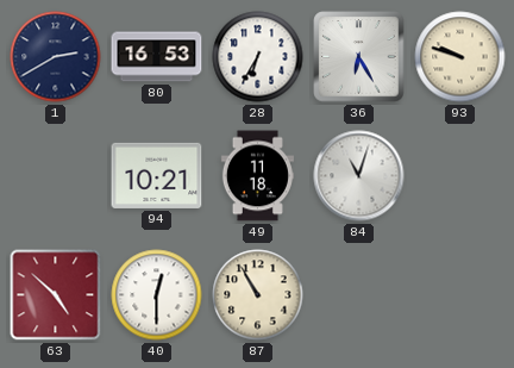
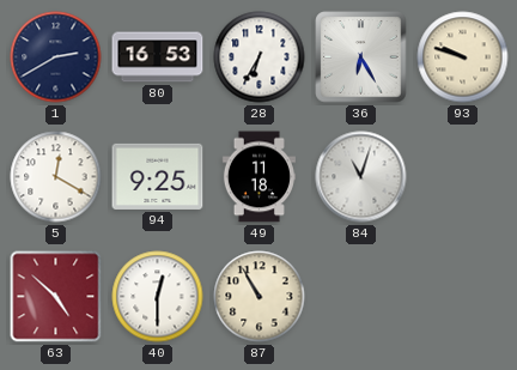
5: none -> 12:20
94: 10:21 -> 9:25
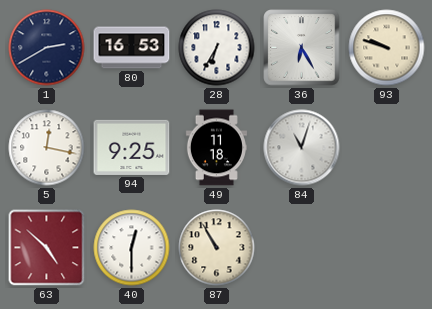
5: 12:20 -> 12:17
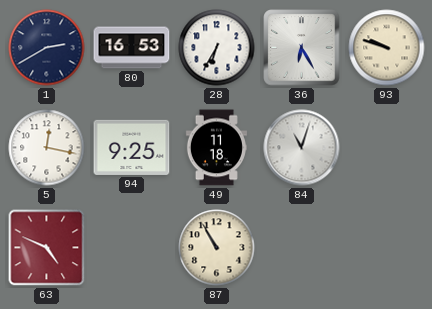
63: 4:52 -> 4:49
40: 12:30 -> none
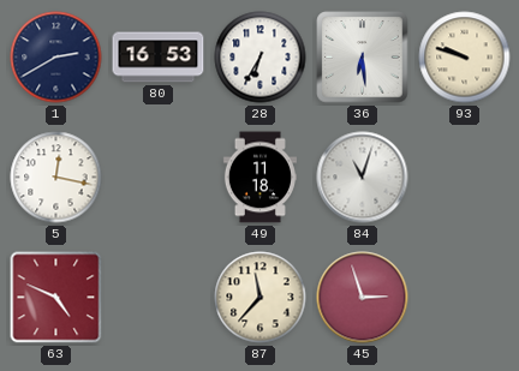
36: 6:25 -> 6:29
94: 9:25 -> none
87: 10:55 -> 11:37
45: none -> 2:57
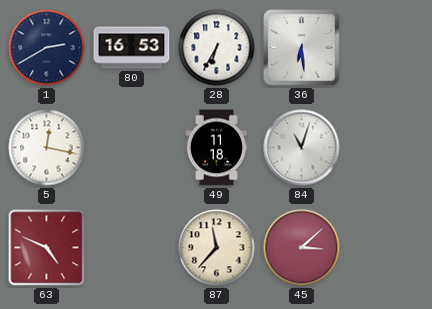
93: 9:48 -> none
45: 2:57 -> 3:08
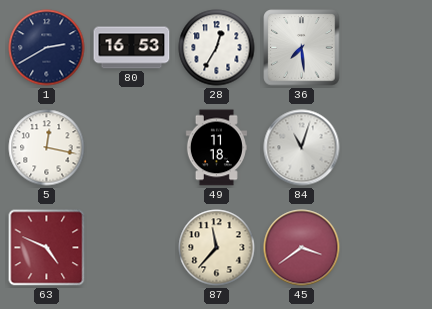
28: 6:35 -> 12:35
36: 6:29 -> 7:29
45: 3:08 -> 3:39
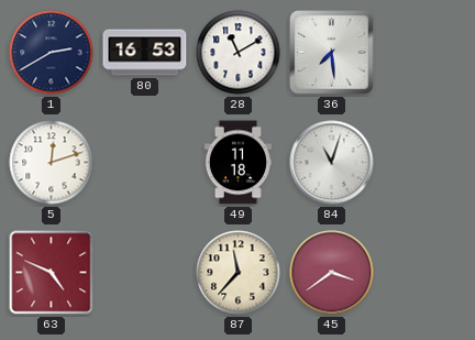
28: 12:35 -> 11:10
5: 12:17 -> 12:12
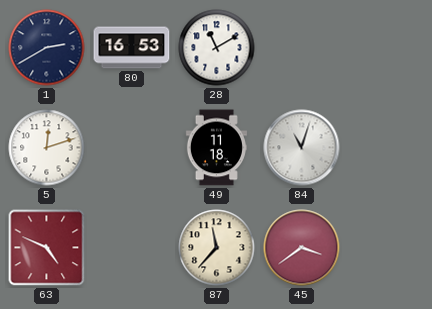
36: 7:29 -> none
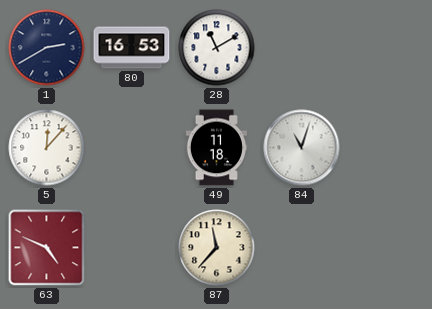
5: 12:12 -> 12:07
45: 3:39 -> none
